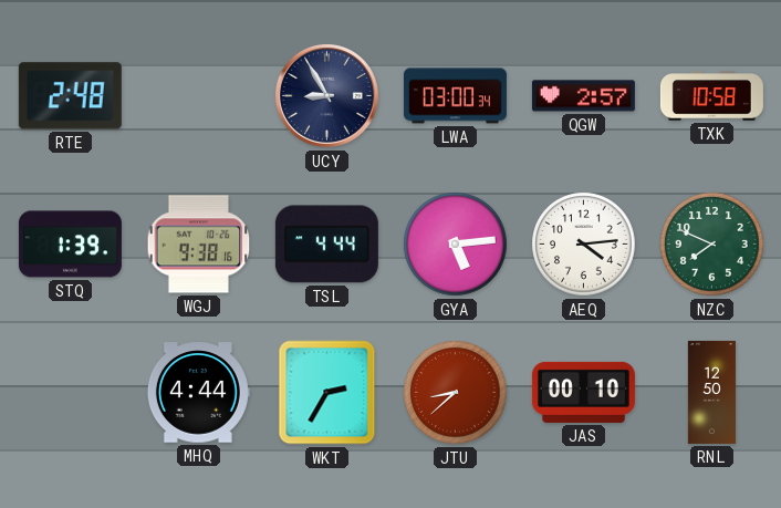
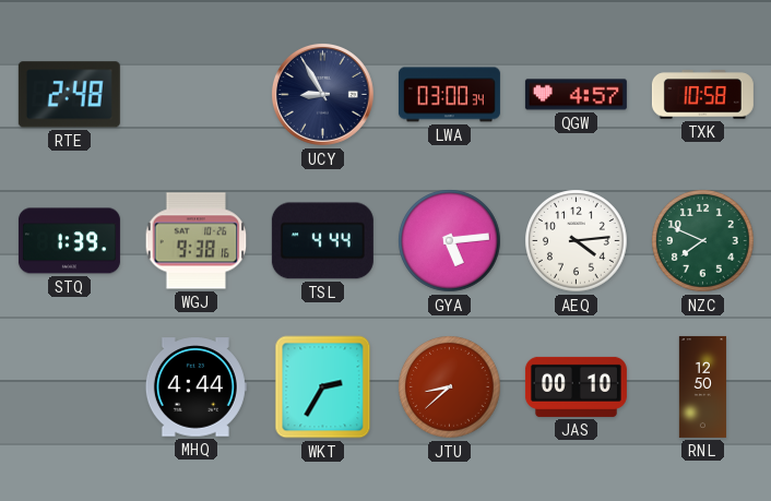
QGW: 2:57 -> 4:57
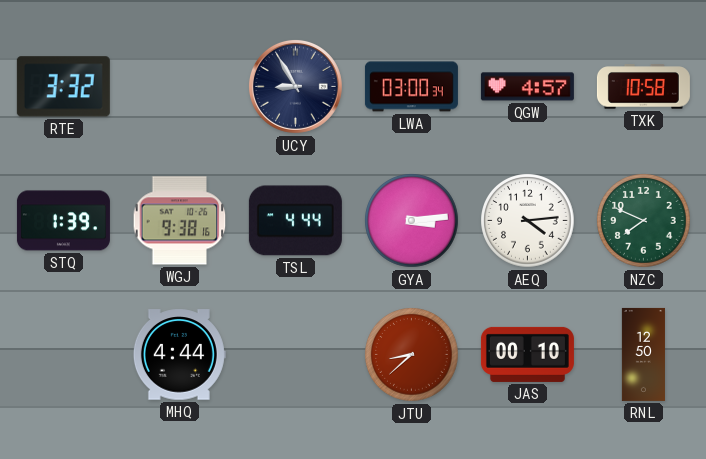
RTE: 2:48 -> 3:32
GYA: 5:14 -> 3:14
WKT: 2:35 -> none
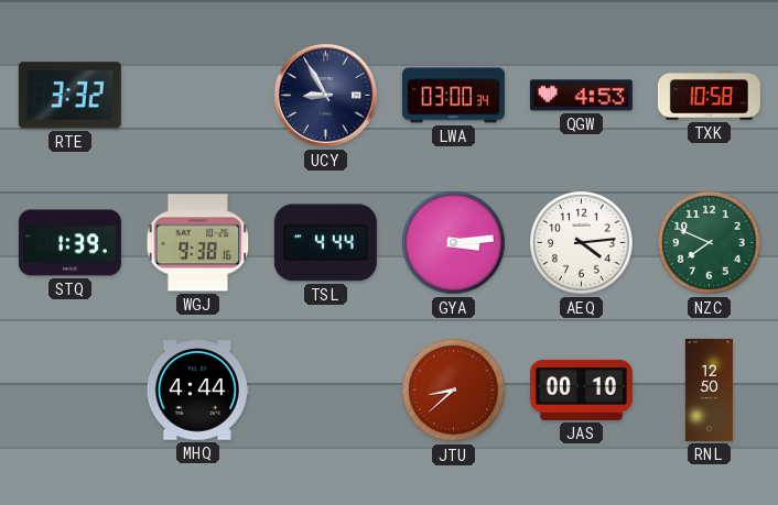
QGW: 4:57 -> 4:53
